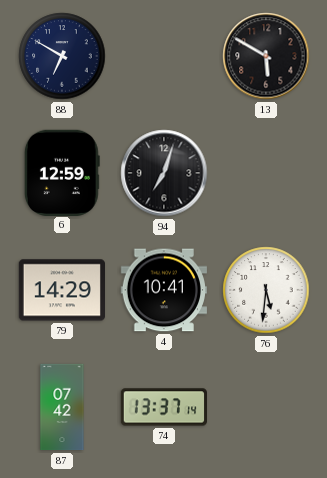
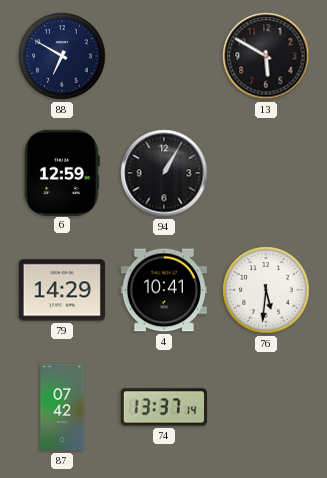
94: 7:03 -> 1:05
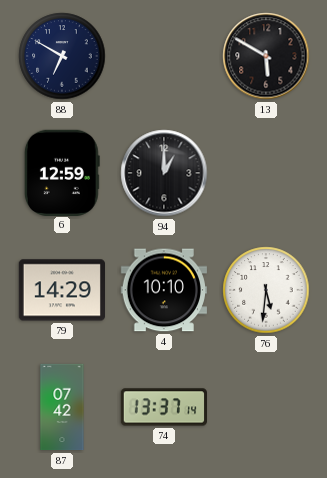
94: 1:05 -> 1:00
4: 10:41 -> 10:10
